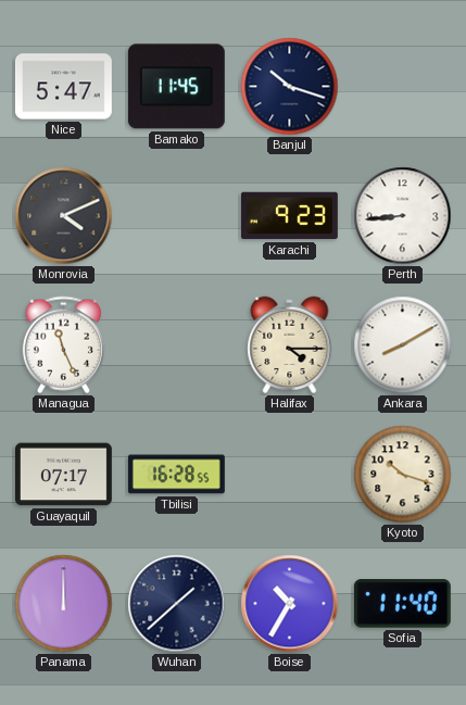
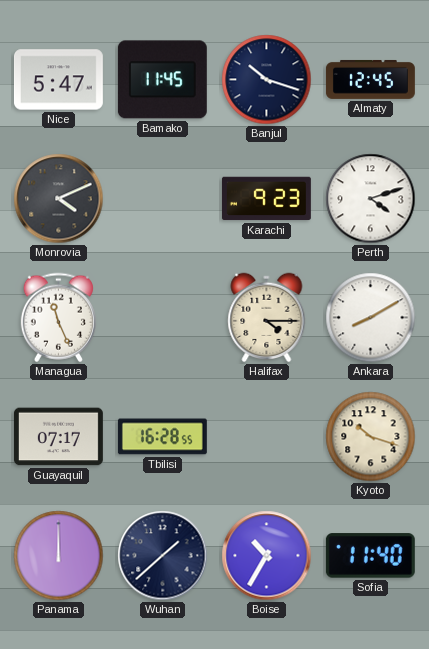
Almaty: none -> 12:45
Perth: 8:44 -> 4:12
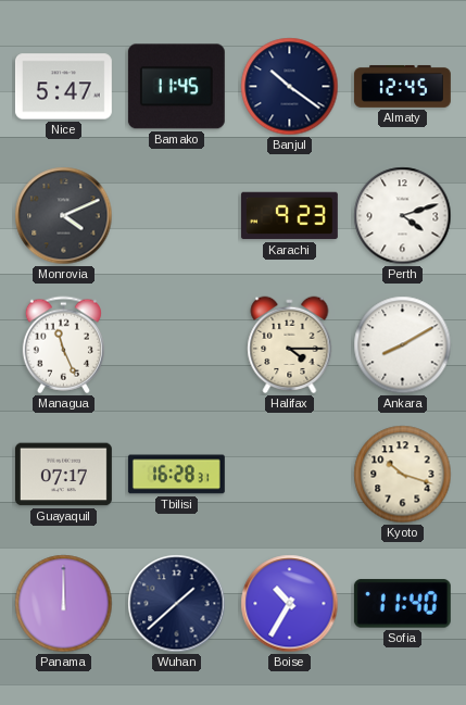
Banjul: 10:18 -> 10:21
Tbilisi: 16:28:55 -> 16:28:31
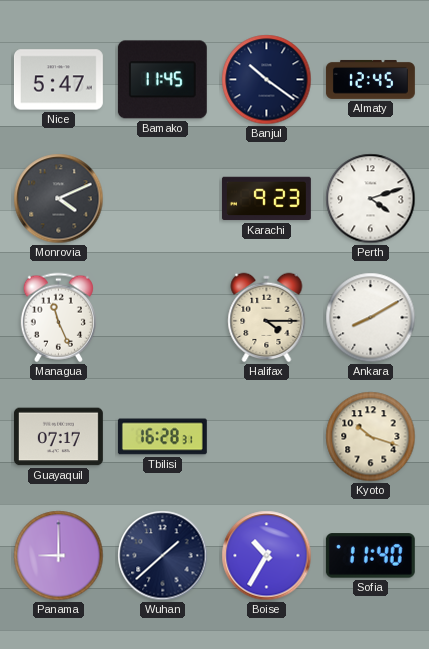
Panama: 12:00 -> 9:00
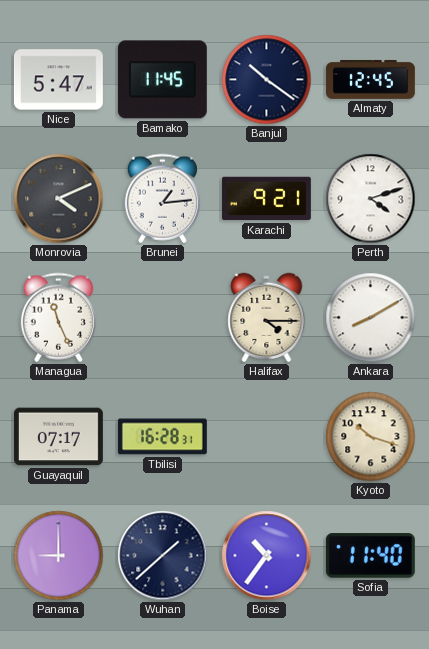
Brunei: none -> 1:14
Karachi: 9:23 -> 9:21
Boise: 10:35 -> 10:36
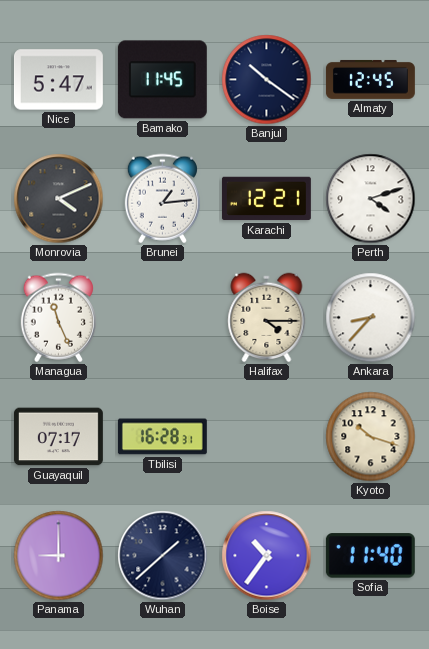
Karachi: 9:21 -> 12:21
Ankara: 8:10 -> 8:37
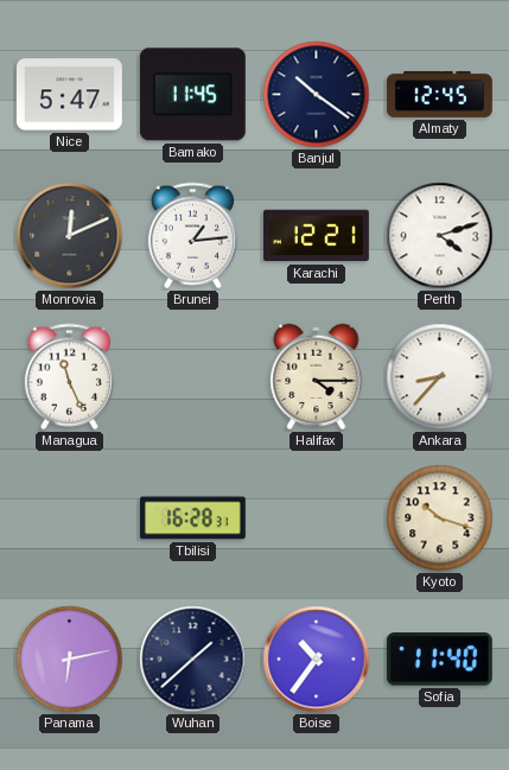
Monrovia: 4:11 -> 12:11
Guayaquil: 07:17 -> none
Panama: 9:00 -> 6:13
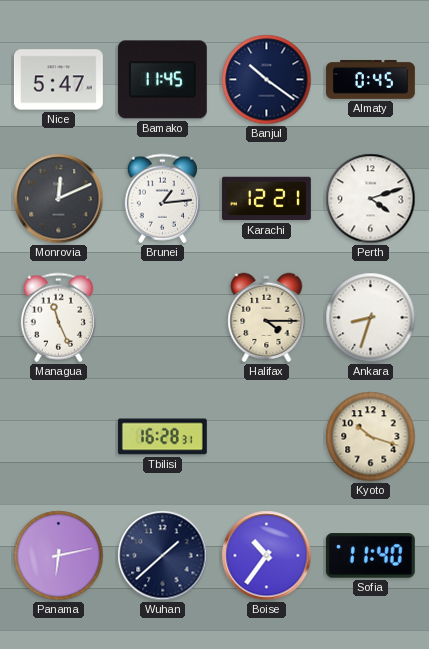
Almaty: 12:45 -> 0:45
Ankara: 8:37 -> 8:33
